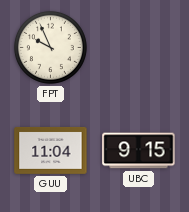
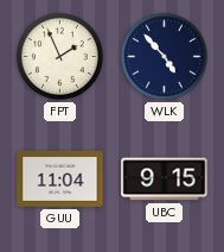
FPT: 9:56 -> 1:56
WLK: none -> 4:53
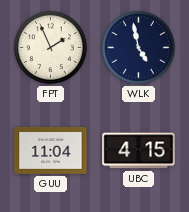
WLK: 4:53 -> 4:58
UBC: 9:15 -> 4:15
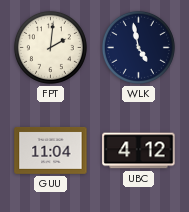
FPT: 1:56 -> 2:01
UBC: 4:15 -> 4:12
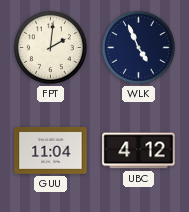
WLK: 4:58 -> 4:56
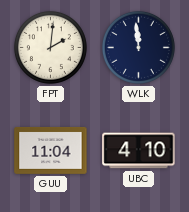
WLK: 4:56 -> 11:59
UBC: 4:12 -> 4:10
